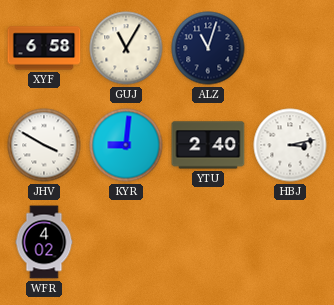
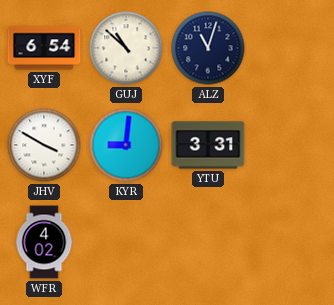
XYF: 6:58 -> 6:54
GUJ: 11:05 -> 10:52
YTU: 2:40 -> 3:31
HBJ: 3:13 -> none
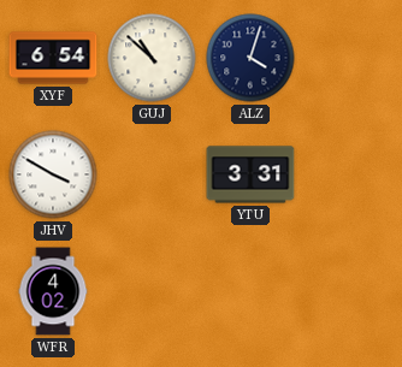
ALZ: 11:03 -> 4:03
KYR: 9:01 -> none
